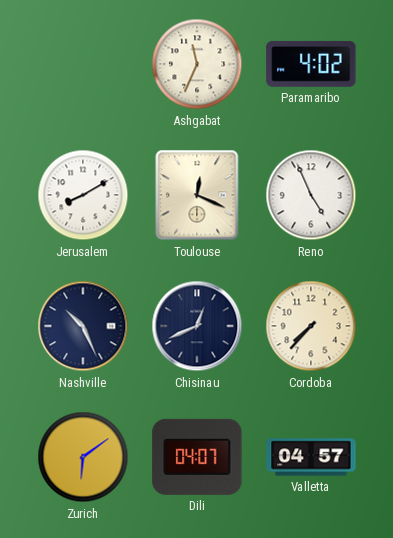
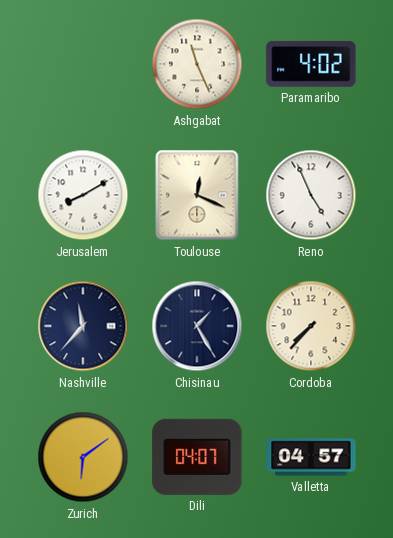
Ashgabat: 11:34 -> 11:26
Nashville: 10:26 -> 11:37
Chisinau: 12:41 -> 1:25
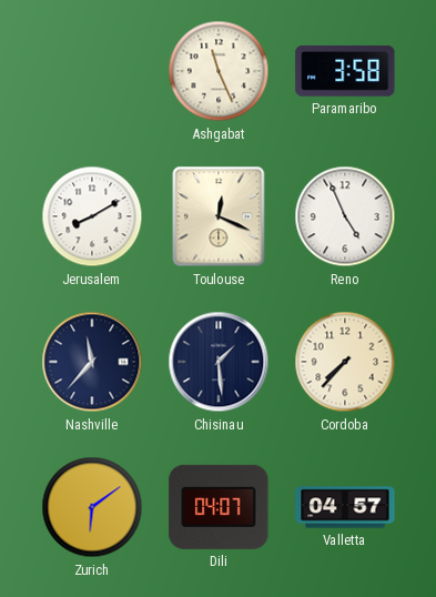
Paramaribo: 4:02 -> 3:58
Chisinau: 1:25 -> 1:29
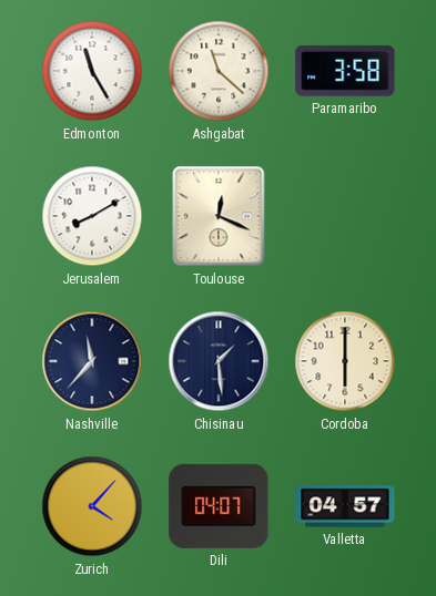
Edmonton: none -> 11:25
Ashgabat: 11:26 -> 11:22
Reno: 4:56 -> none
Cordoba: 7:37 -> 6:00
Zurich: 6:09 -> 4:07
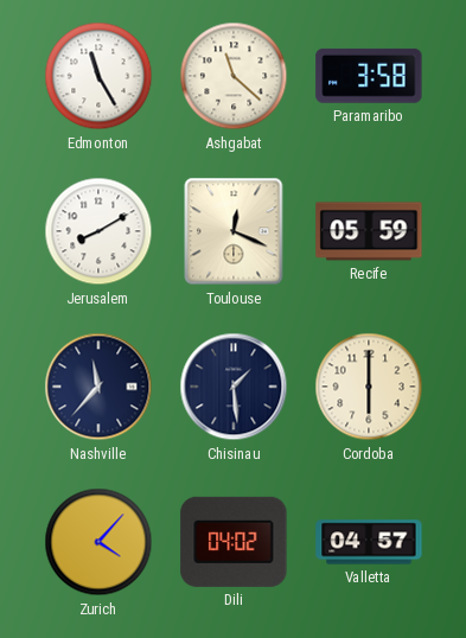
Recife: none -> 05:59
Dili: 04:07 -> 04:02
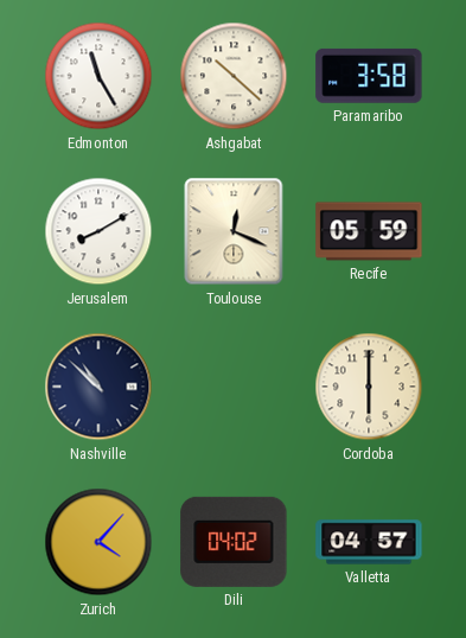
Ashgabat: 11:22 -> 10:22
Nashville: 11:37 -> 10:52
Chisinau: 1:29 -> none
